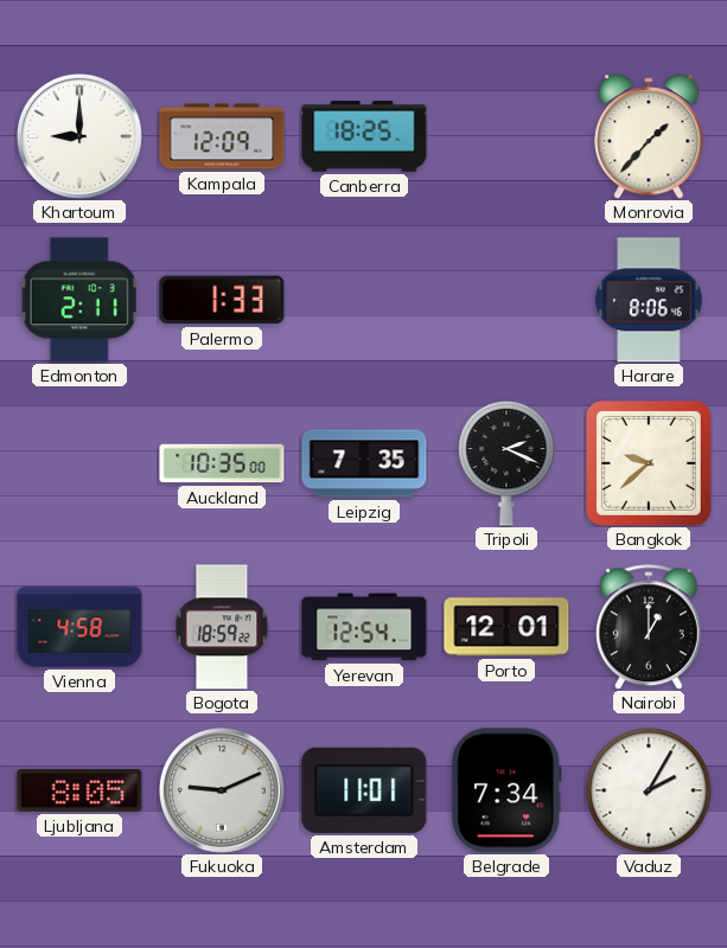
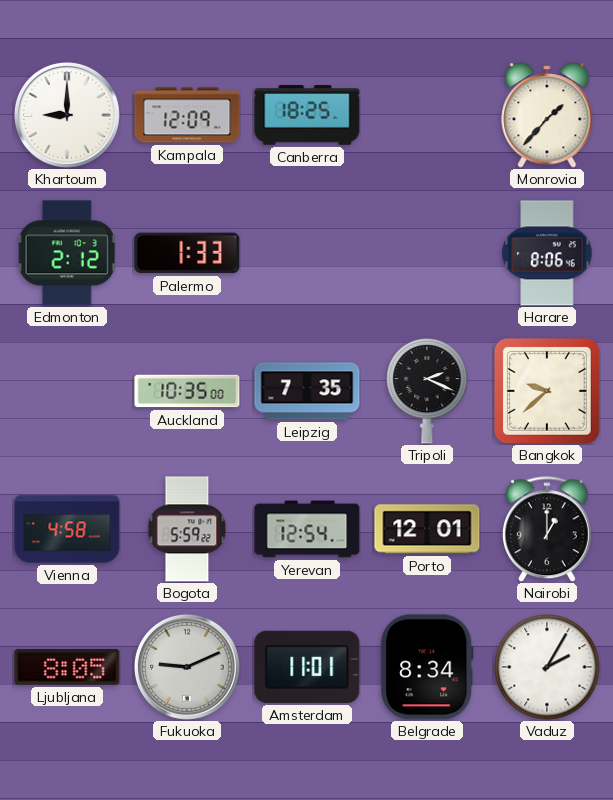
Edmonton: 2:11 -> 2:12
Bogota: 18:59 -> 5:59
Belgrade: 7:34 -> 8:34
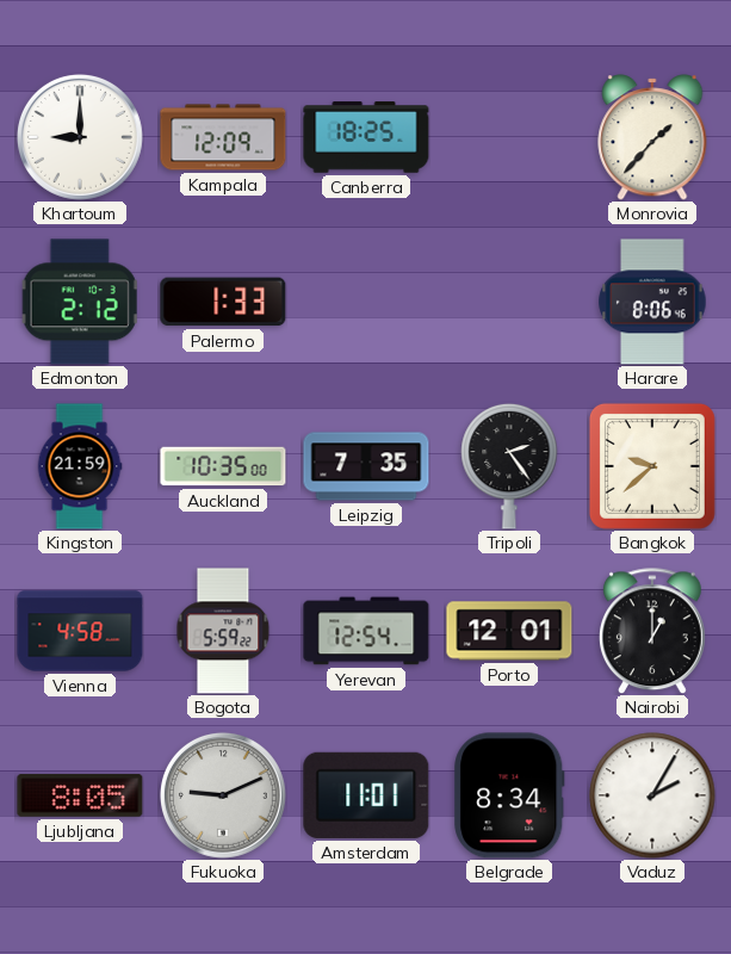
Kingston: none -> 21:59
Tripoli: 2:19 -> 2:24
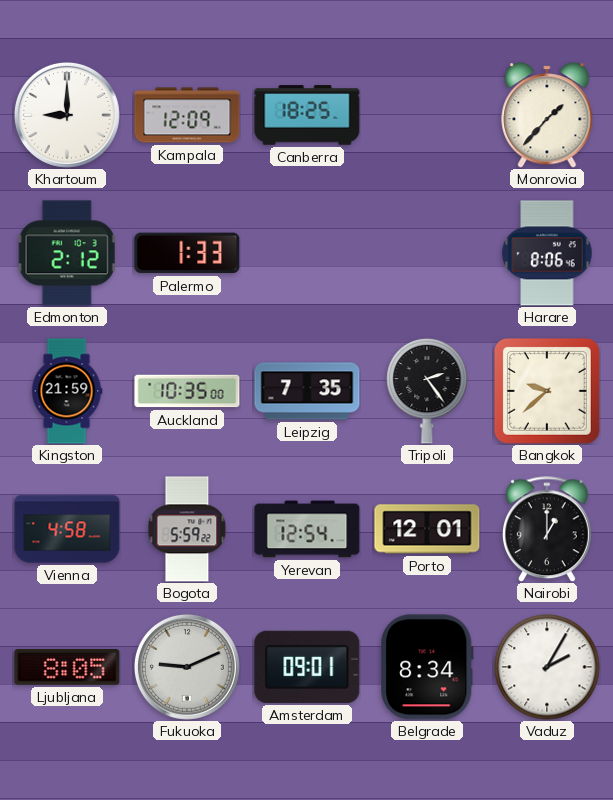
Amsterdam: 11:01 -> 09:01
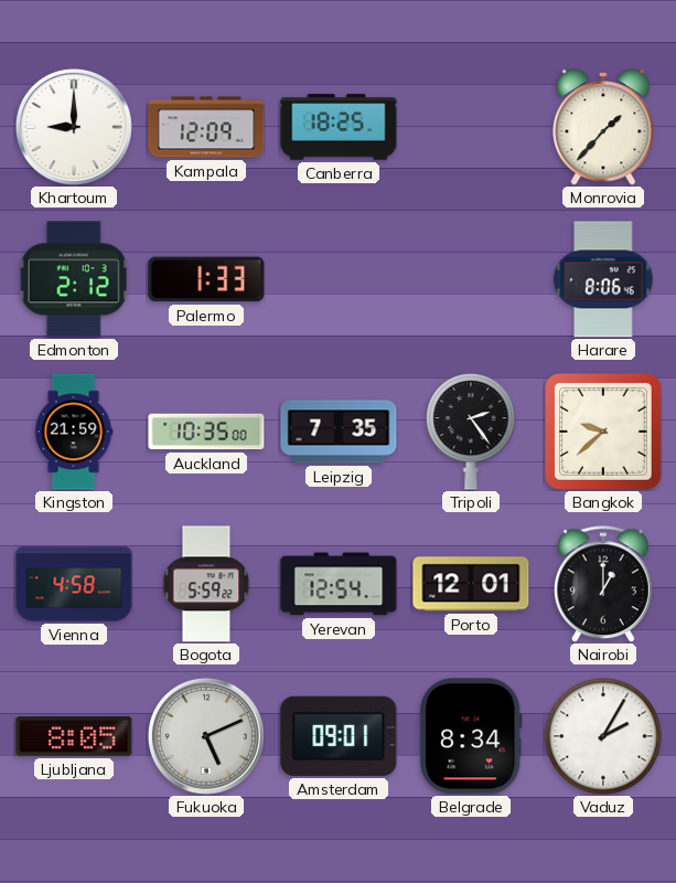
Fukuoka: 9:11 -> 5:11
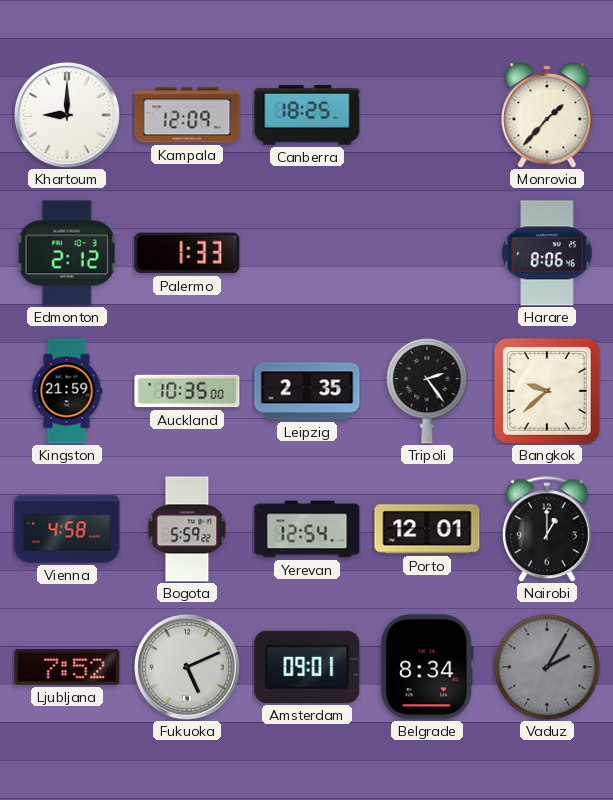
Leipzig: 7:35 -> 2:35
Ljubljana: 8:05 -> 7:52
Vaduz dial: white -> grey
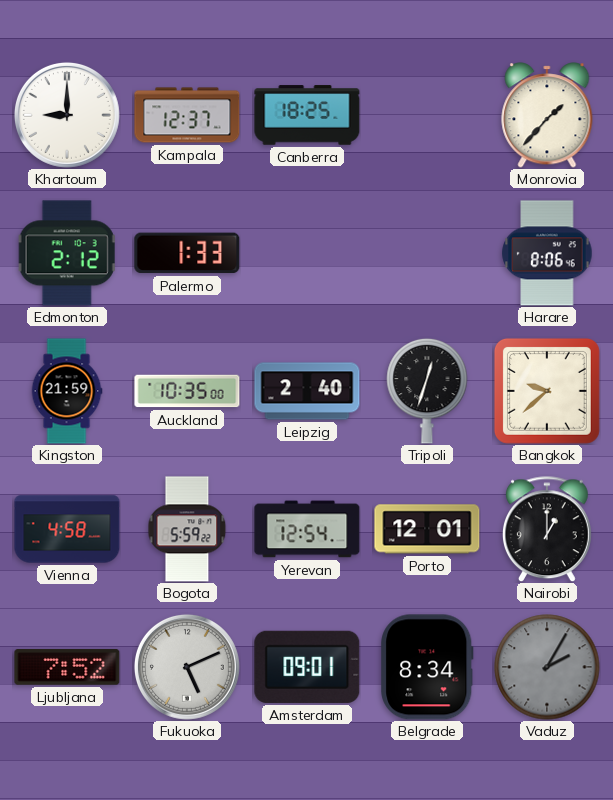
Kampala: 12:09 -> 12:37
Leipzig: 2:35 -> 2:40
Tripoli: 2:24 -> 12:33
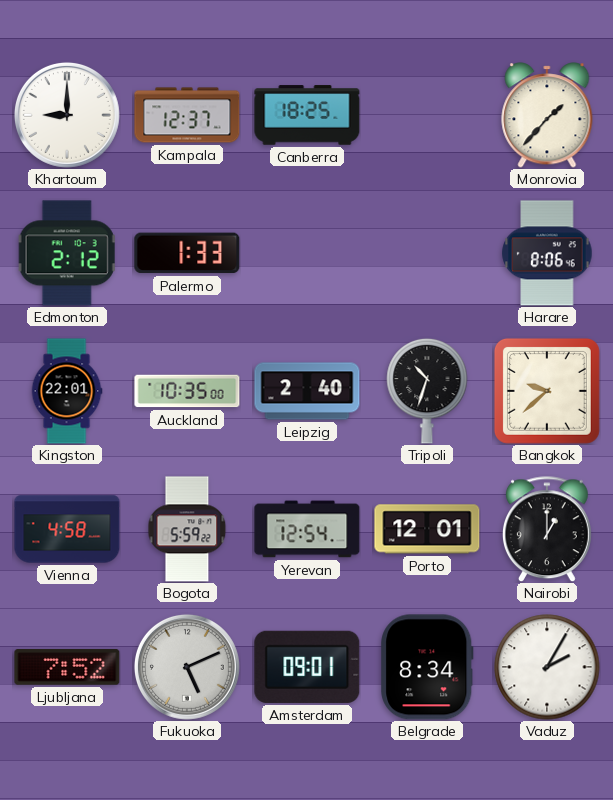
Kingston: 21:59 -> 22:01
Tripoli: 12:33 -> 10:33
Vaduz dial: grey -> white
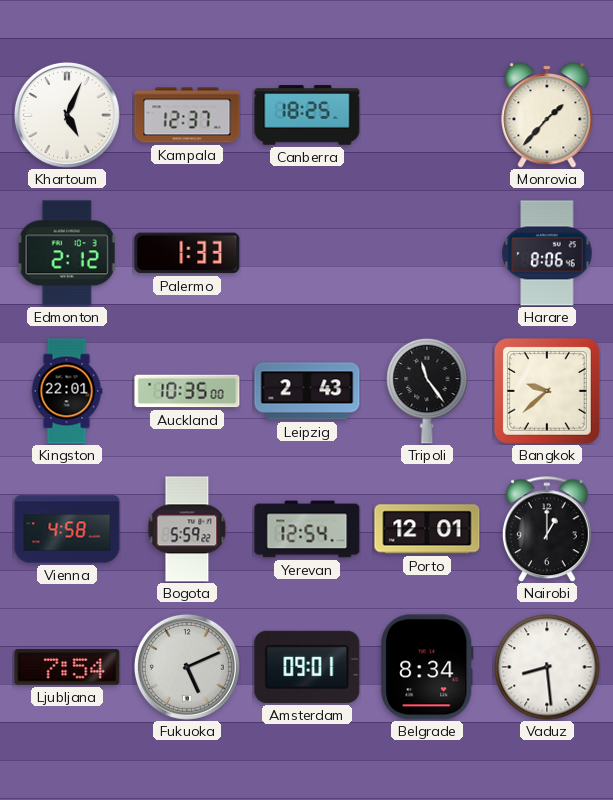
Khartoum: 9:00 -> 5:04
Leipzig: 2:40 -> 2:43
Tripoli: 10:33 -> 11:24
Ljubljana: 7:52 -> 7:54
Vaduz: 2:05 -> 8:29
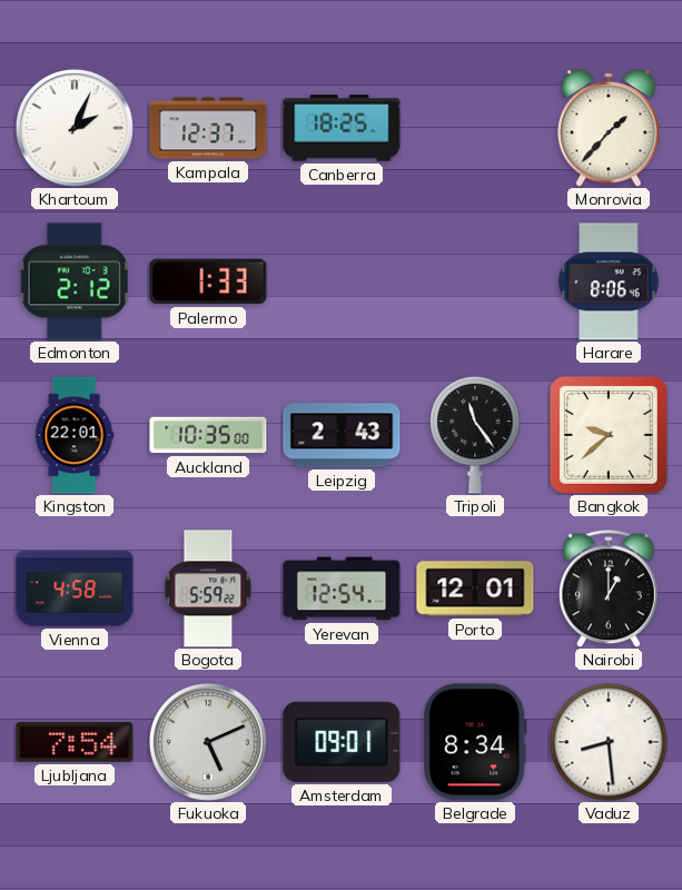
Khartoum: 5:04 -> 2:04
